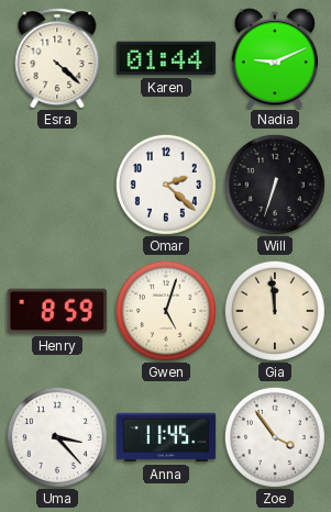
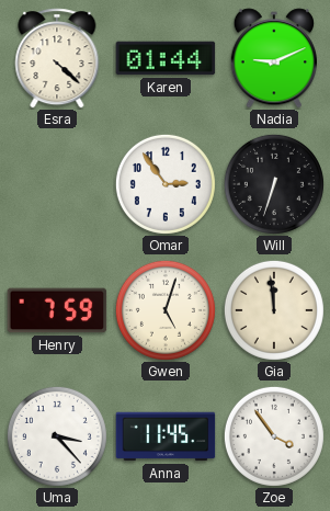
Omar: 2:22 -> 2:54
Henry: 8:59 -> 7:59
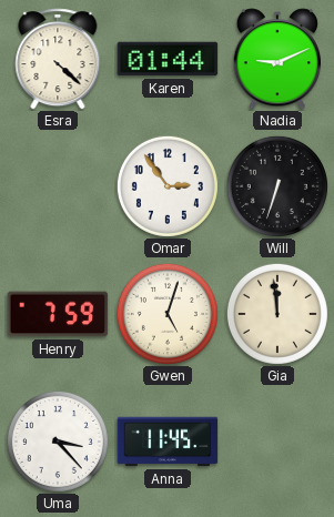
Zoe: 3:54 -> none
